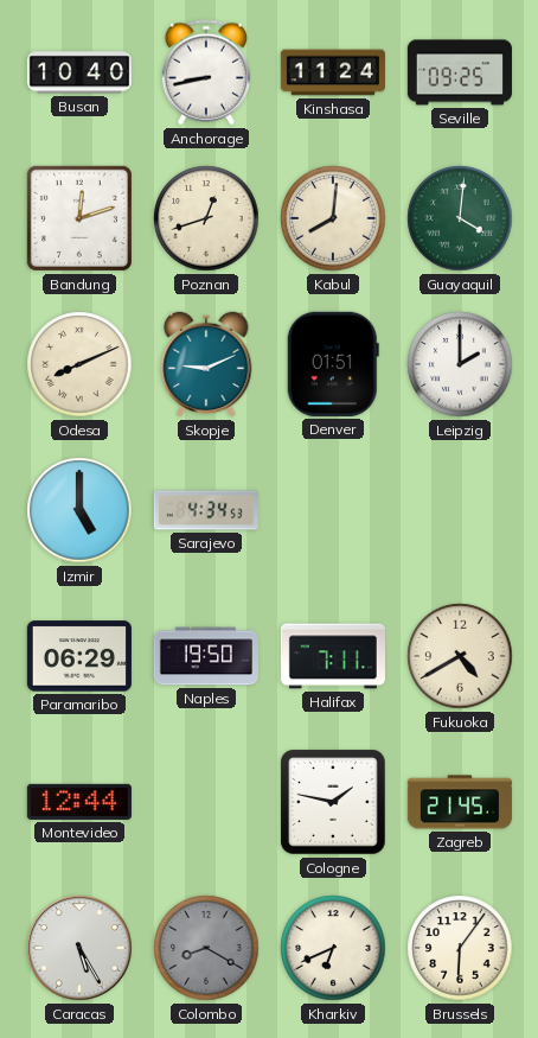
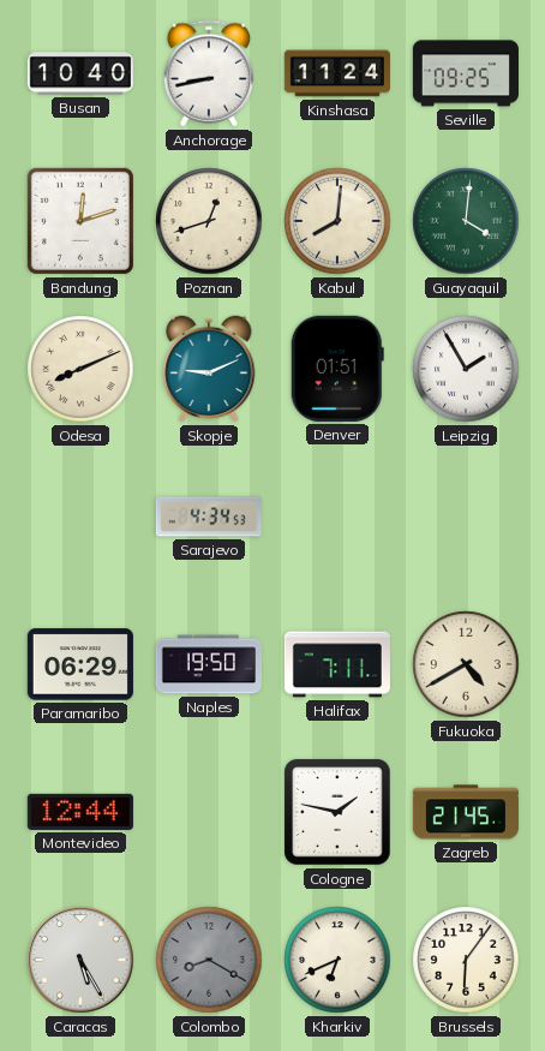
Leipzig: 2:00 -> 1:55
Izmir: 5:00 -> none
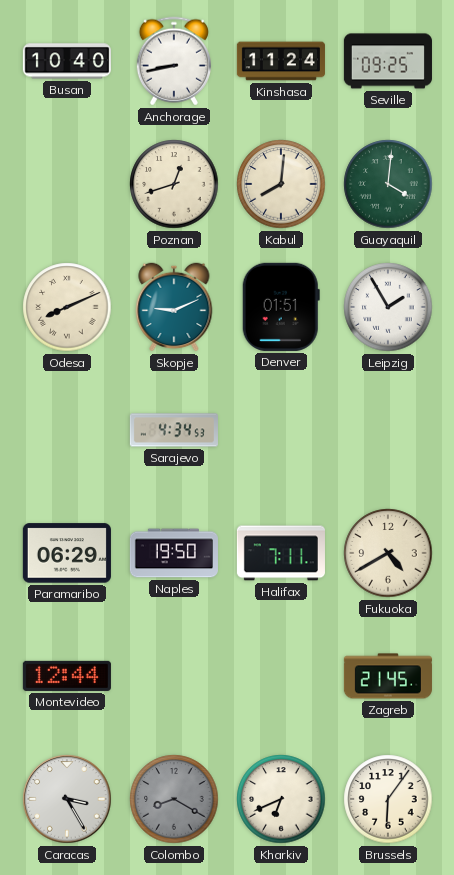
Bandung: 12:12 -> none
Cologne: 1:47 -> none
Caracas: 5:25 -> 3:25
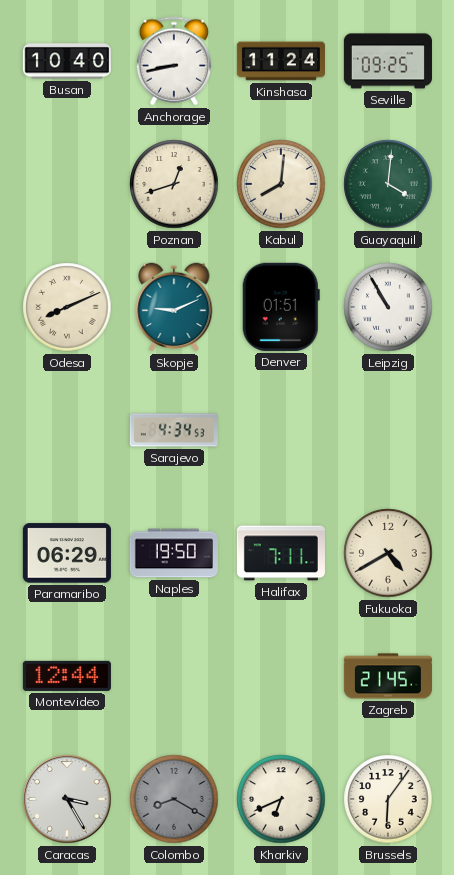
Leipzig: 1:55 -> 10:55
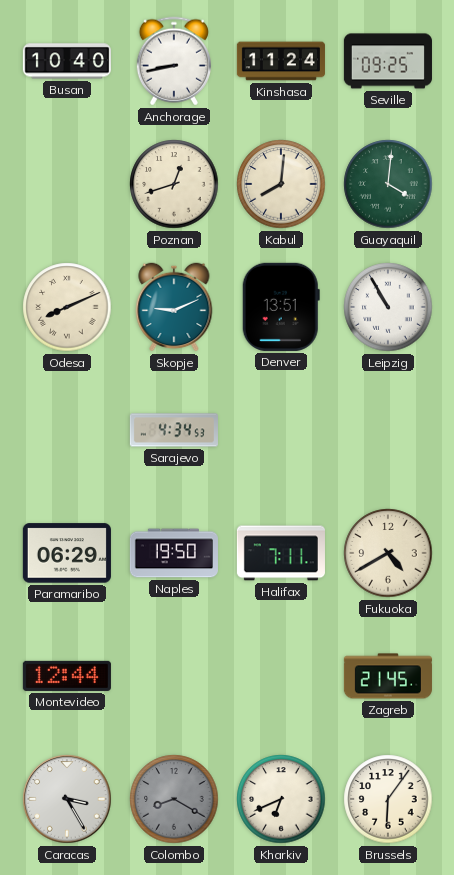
Denver: 01:51 -> 13:51
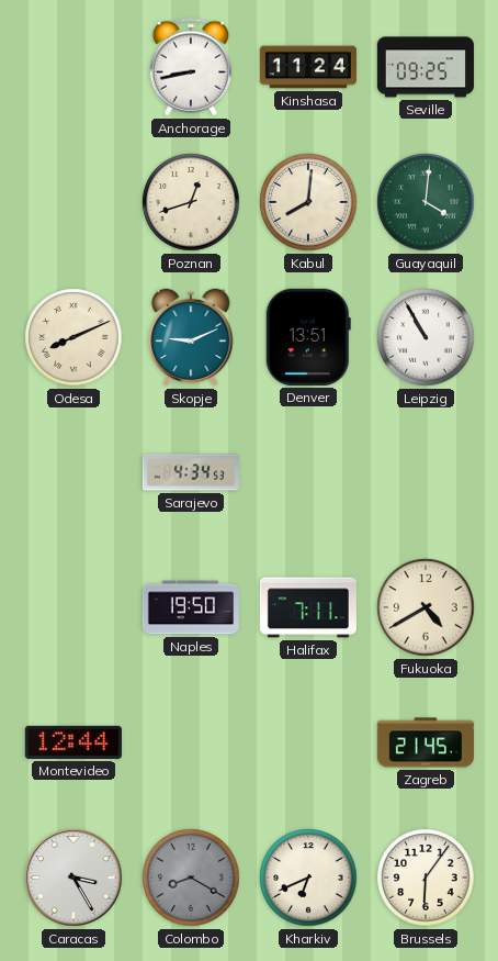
Busan: 10:40 -> none
Paramaribo: 06:29 -> none
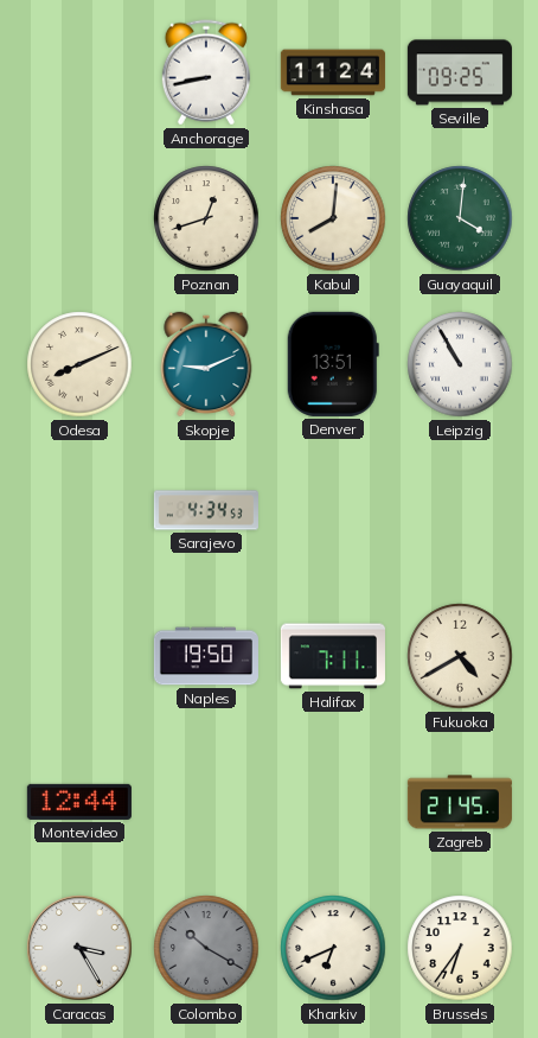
Colombo: 8:20 -> 10:20
Brussels: 6:06 -> 6:36
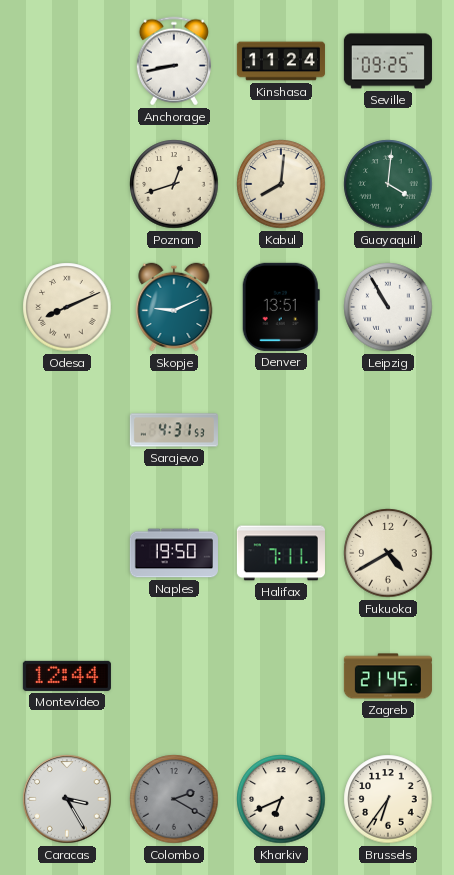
Sarajevo: 4:34 -> 4:31
Colombo: 10:20 -> 2:20
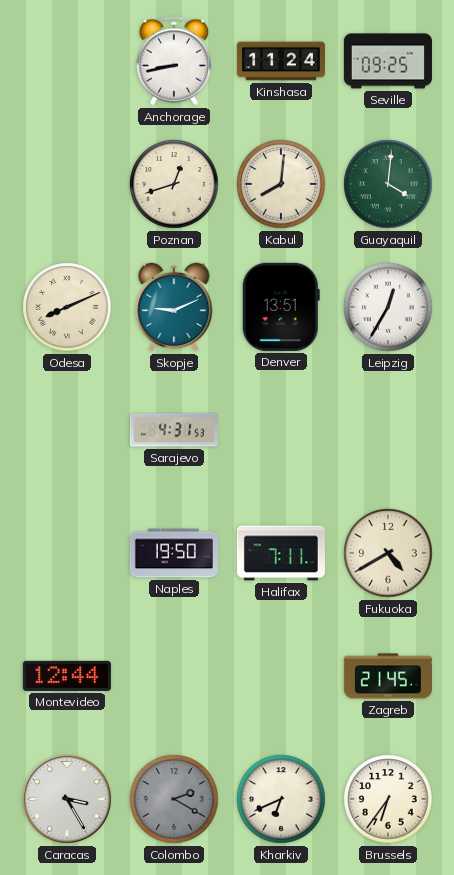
Leipzig: 10:55 -> 12:35
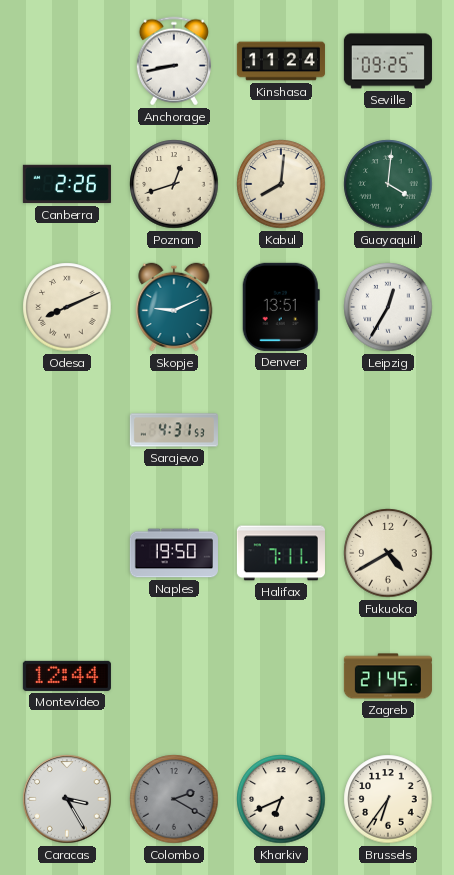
Canberra: none -> 2:26
